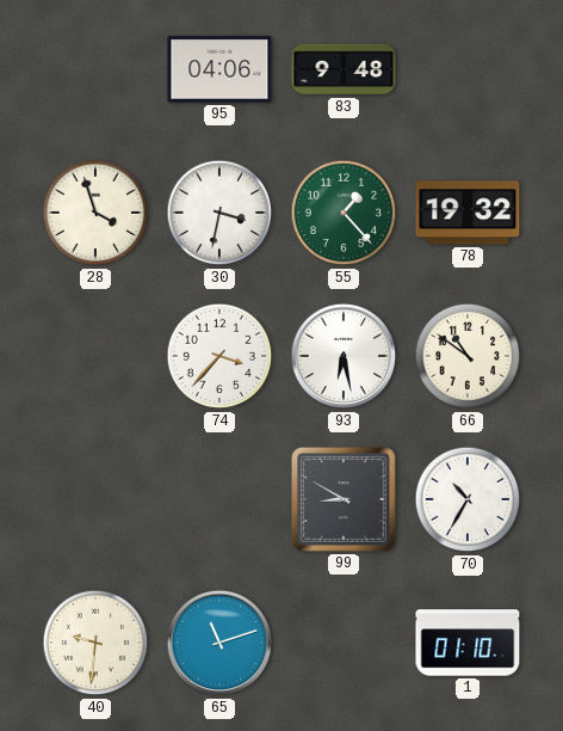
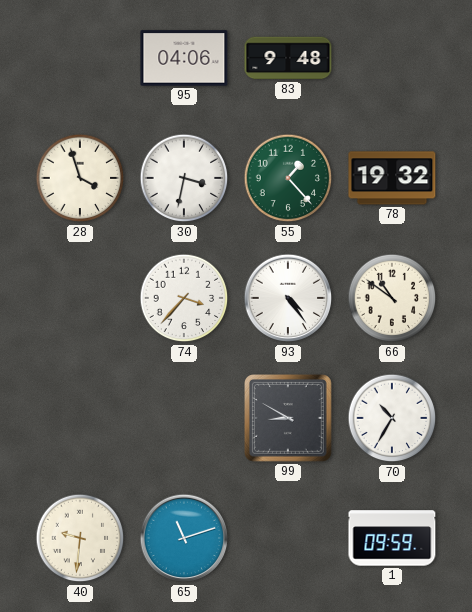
93: 6:28 -> 4:24
1: 01:10 -> 09:59
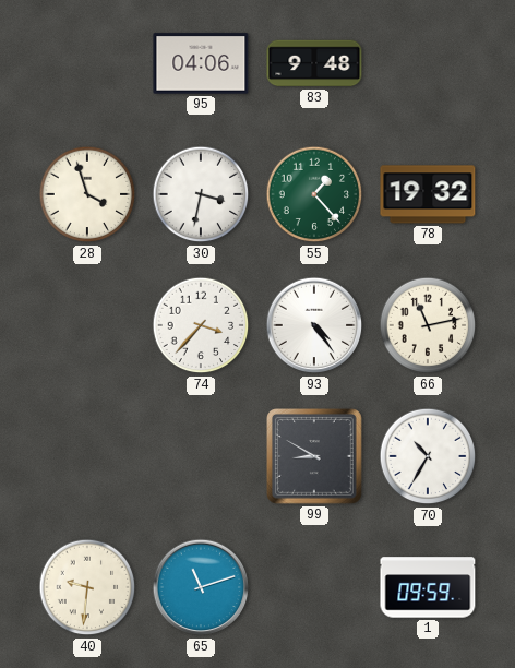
66: 10:51 -> 11:13
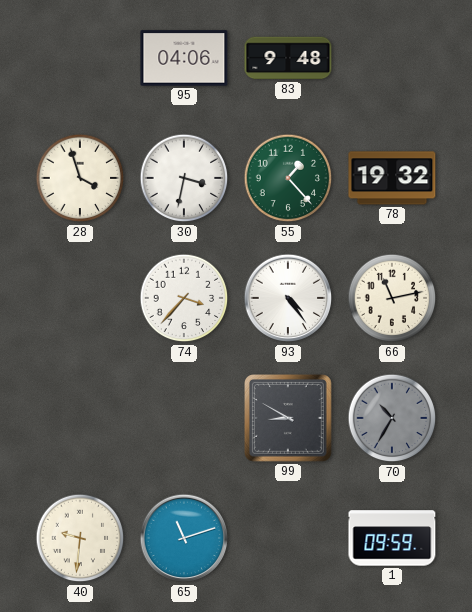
70 dial: white -> grey
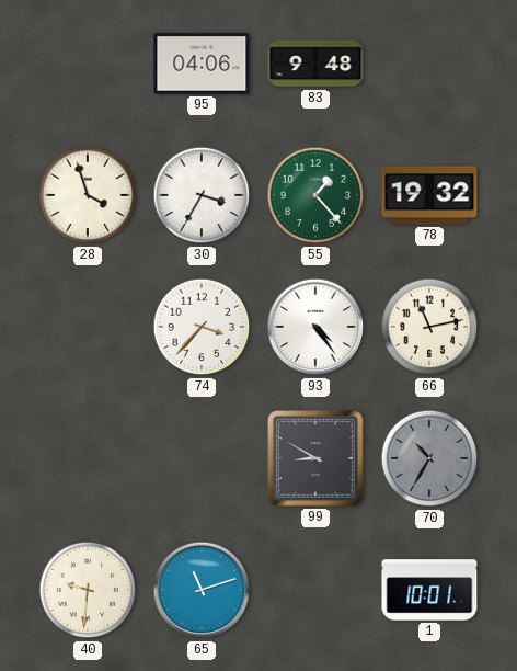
30: 3:32 -> 3:35
1: 09:59 -> 10:01
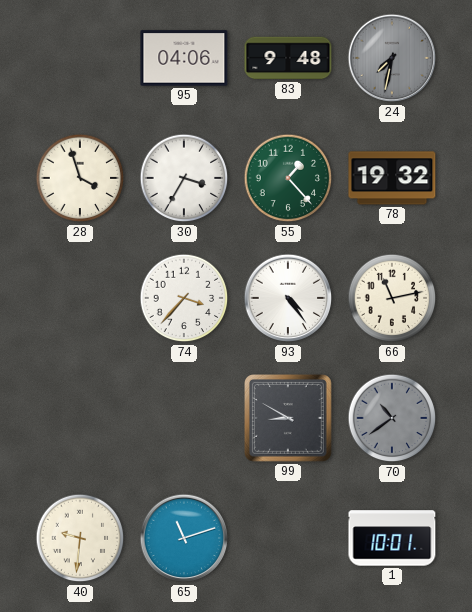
24: none -> 7:32
70: 10:35 -> 10:39
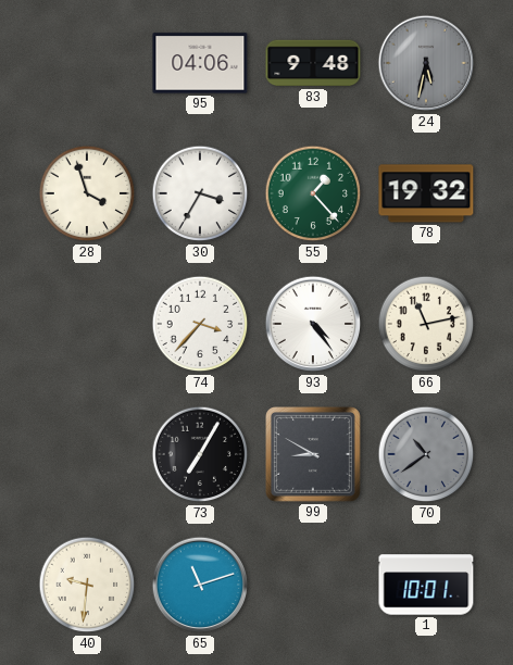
24: 7:32 -> 5:32
73: none -> 7:05
